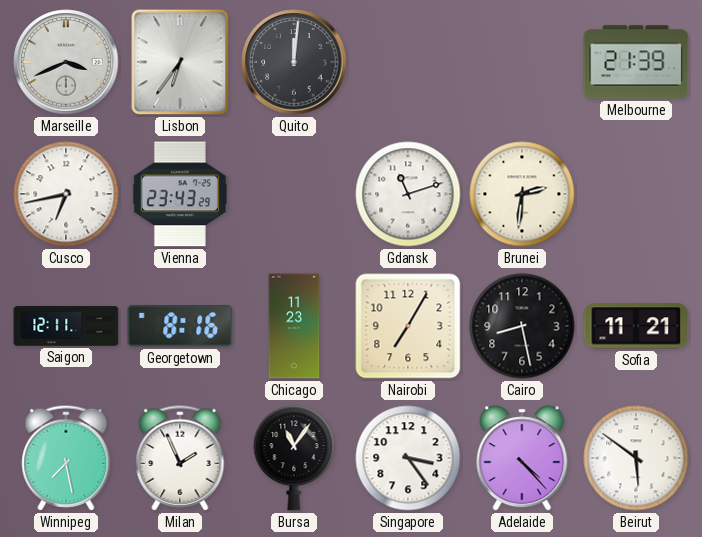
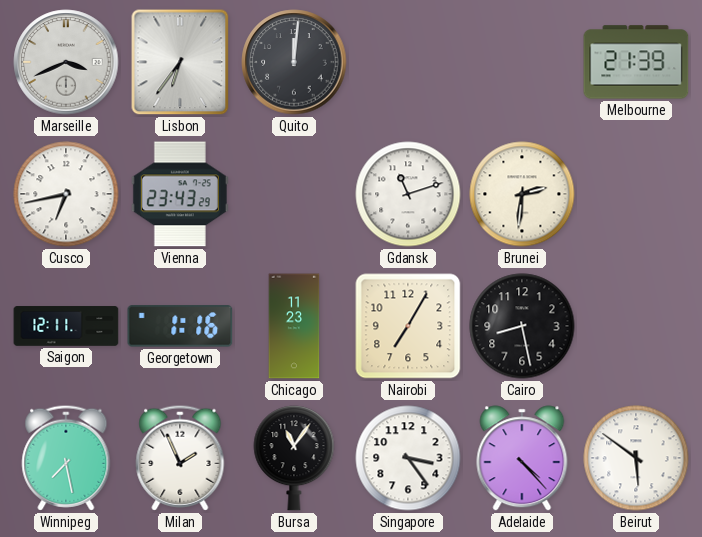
Georgetown: 8:16 -> 1:16
Sofia: 11:21 -> none
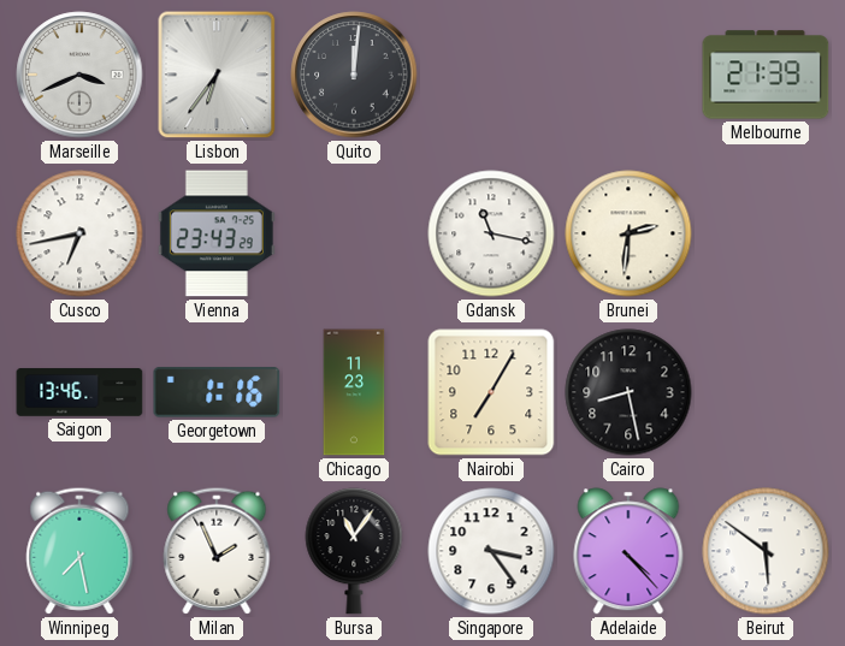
Gdansk: 11:12 -> 11:17
Saigon: 12:11 -> 13:46
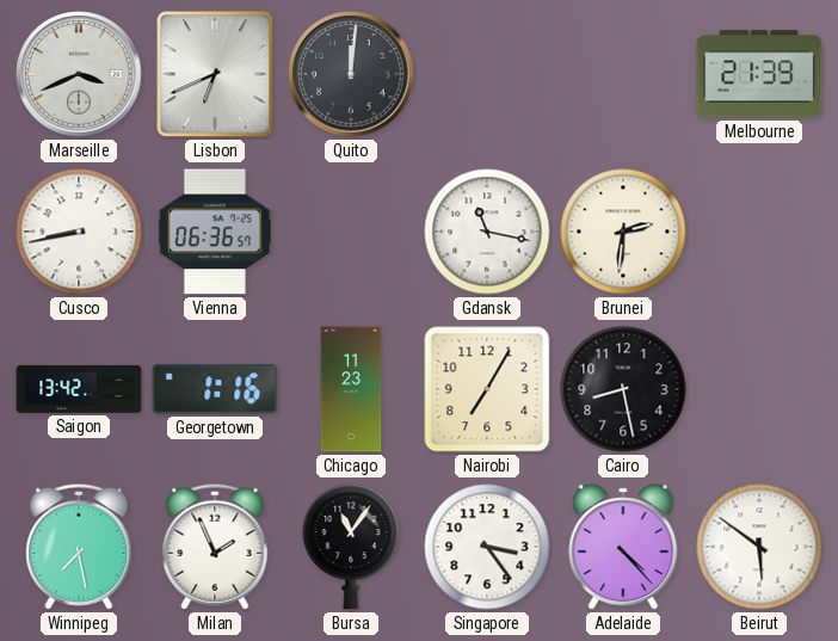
Lisbon: 6:36 -> 6:41
Cusco: 6:43 -> 8:43
Vienna: 23:43 -> 06:36
Saigon: 13:46 -> 13:42
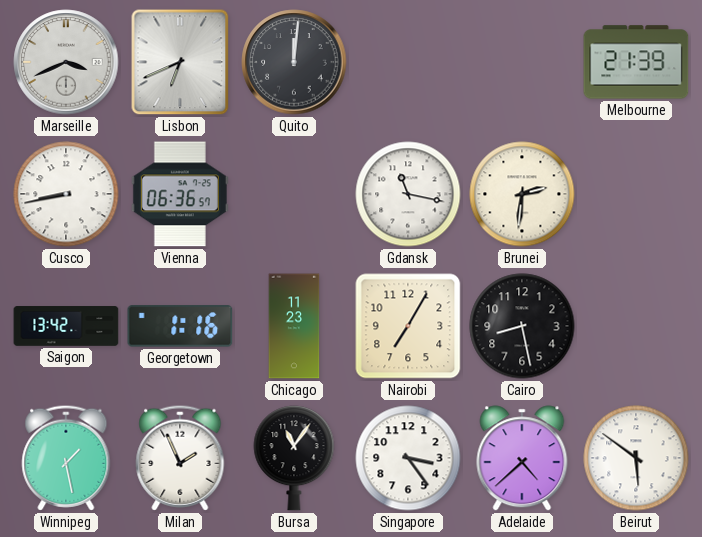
Winnipeg: 7:28 -> 1:28
Adelaide: 4:23 -> 4:38
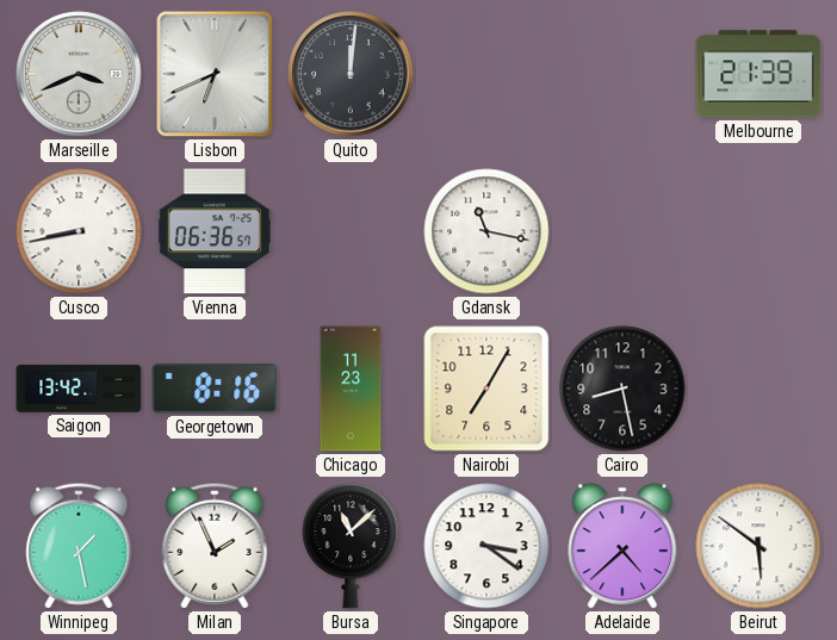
Brunei: 2:31 -> none
Georgetown: 1:16 -> 8:16
Bursa: 11:06 -> 11:08
Singapore: 3:24 -> 3:21
